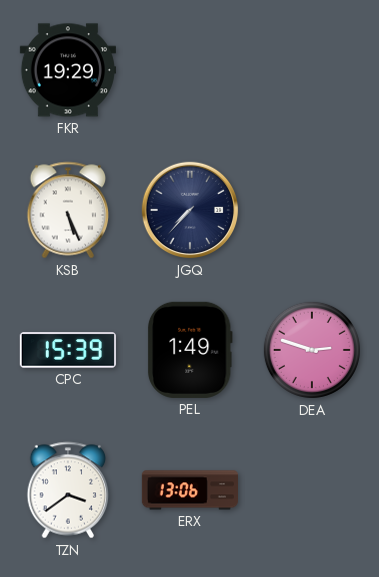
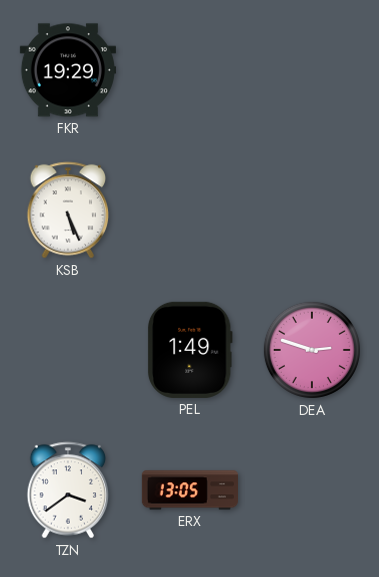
JGQ: 7:37 -> none
CPC: 15:39 -> none
ERX: 13:06 -> 13:05
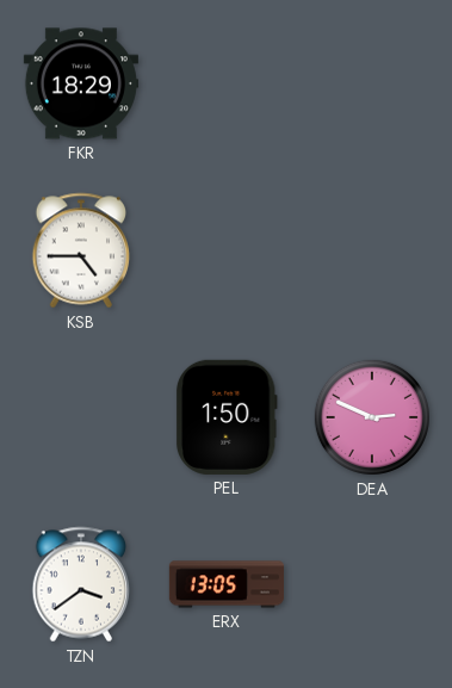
FKR: 19:29 -> 18:29
KSB: 5:26 -> 4:45
PEL: 1:49 -> 1:50
DEA: 2:48 -> 2:49
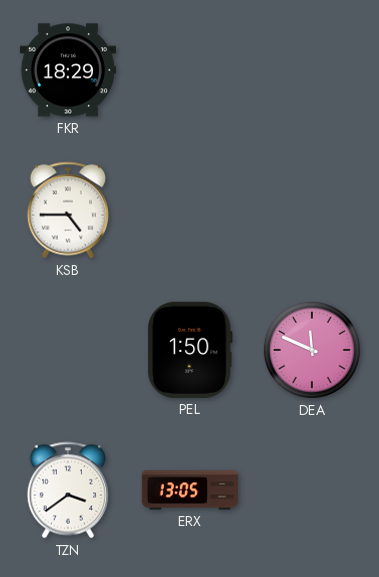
DEA: 2:49 -> 11:49
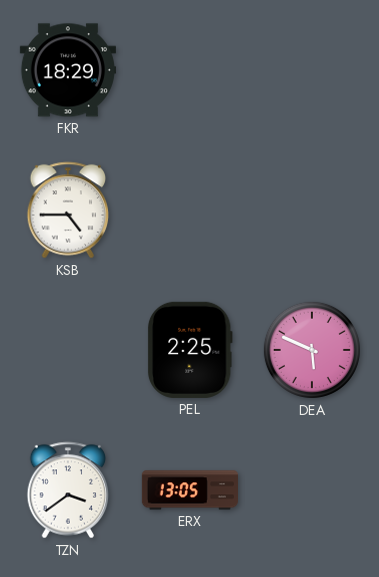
PEL: 1:50 -> 2:25
DEA: 11:49 -> 5:49
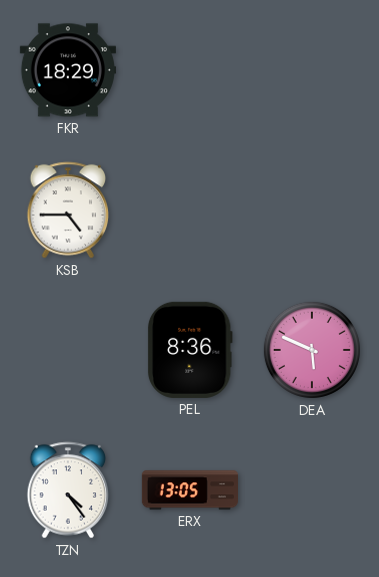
PEL: 2:25 -> 8:36
TZN: 3:39 -> 4:24
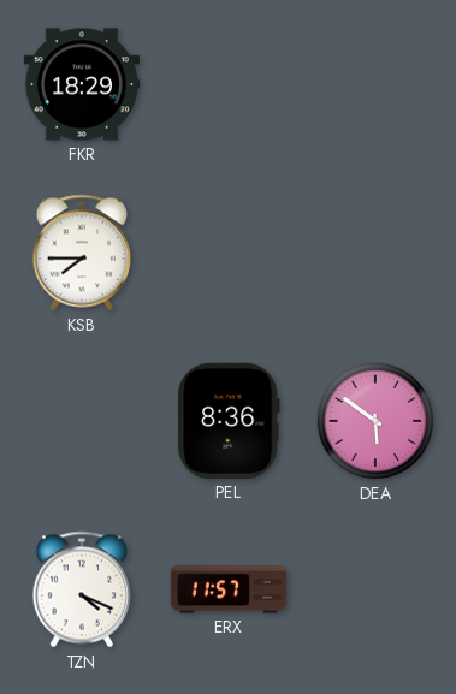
KSB: 4:45 -> 7:45
DEA: 5:49 -> 5:51
TZN: 4:24 -> 4:19
ERX: 13:05 -> 11:57
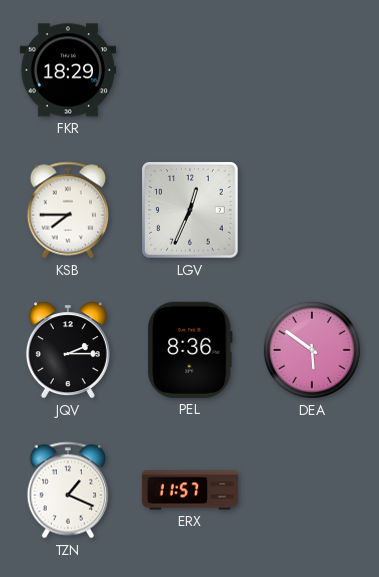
LGV: none -> 12:34
JQV: none -> 2:15
TZN: 4:19 -> 1:19
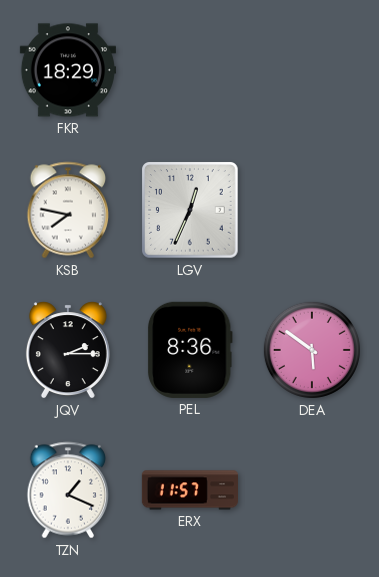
KSB: 7:45 -> 7:47
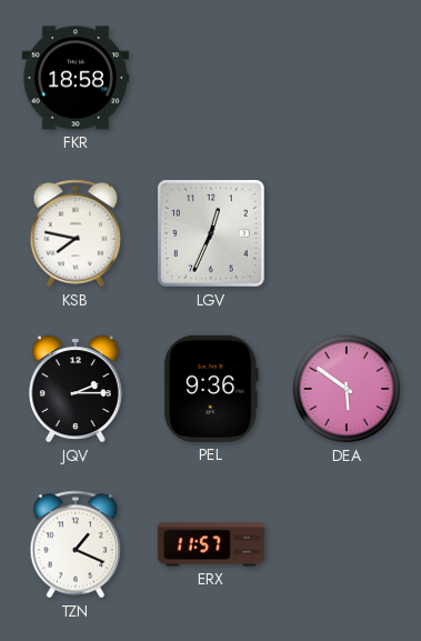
FKR: 18:29 -> 18:58
PEL: 8:36 -> 9:36
